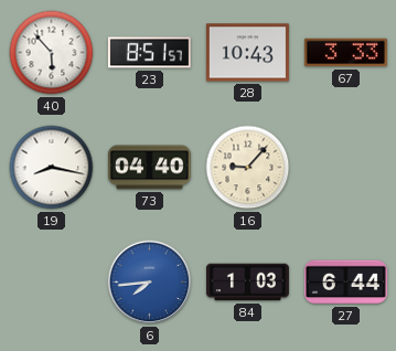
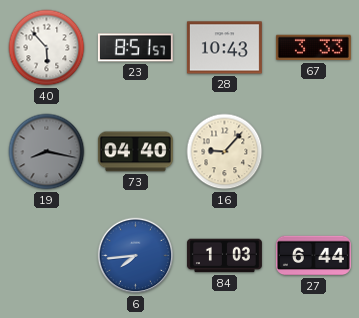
19 dial: white -> grey
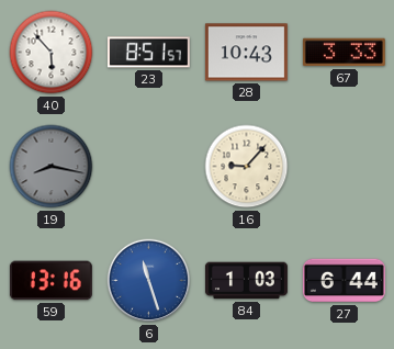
73: 04:40 -> none
59: none -> 13:16
6: 7:44 -> 11:27
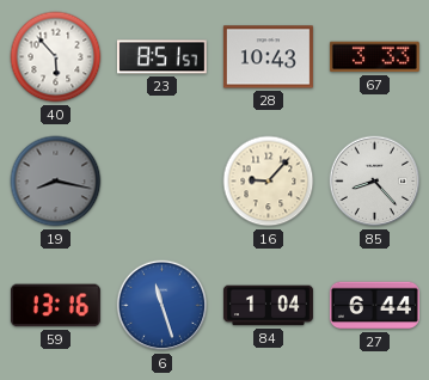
85: none -> 8:23
84: 1:03 -> 1:04
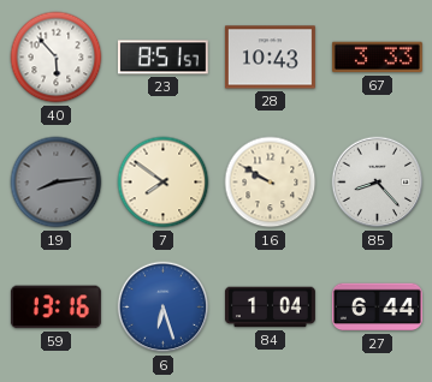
19: 8:17 -> 8:14
7: none -> 7:51
16: 9:07 -> 9:50
6: 11:27 -> 6:27
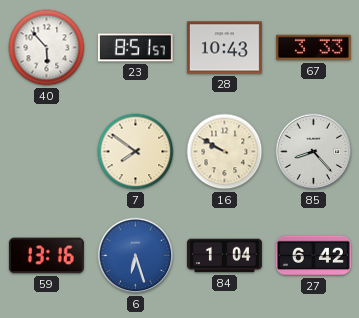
19: 8:14 -> none
27: 6:44 -> 6:42
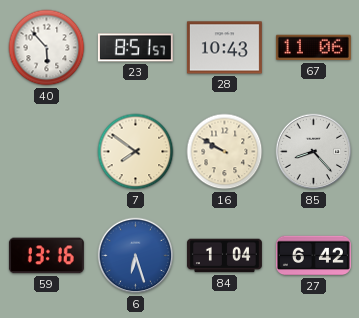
67: 3:33 -> 11:06
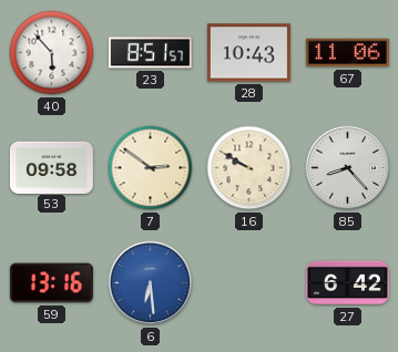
53: none -> 09:58
7: 7:51 -> 2:51
6: 6:27 -> 6:29
84: 1:04 -> none
